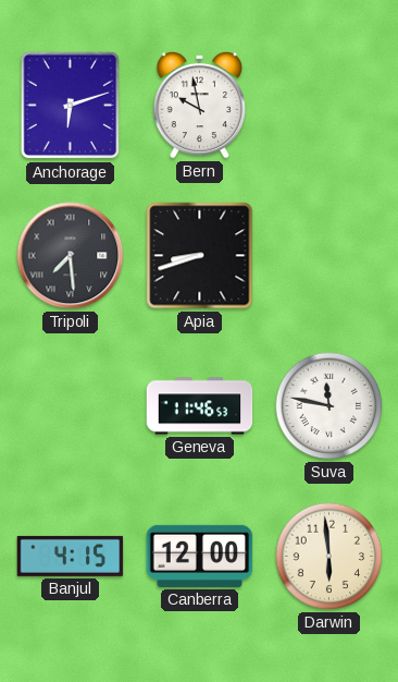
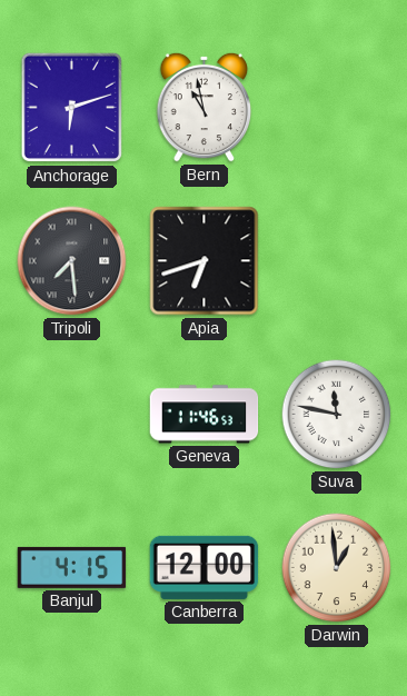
Bern: 9:58 -> 10:58
Apia: 8:42 -> 6:42
Darwin: 5:59 -> 12:59
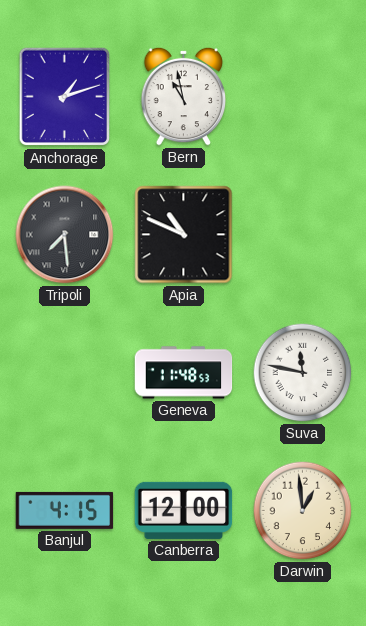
Anchorage: 6:12 -> 1:12
Apia: 6:42 -> 10:49
Geneva: 11:46 -> 11:48
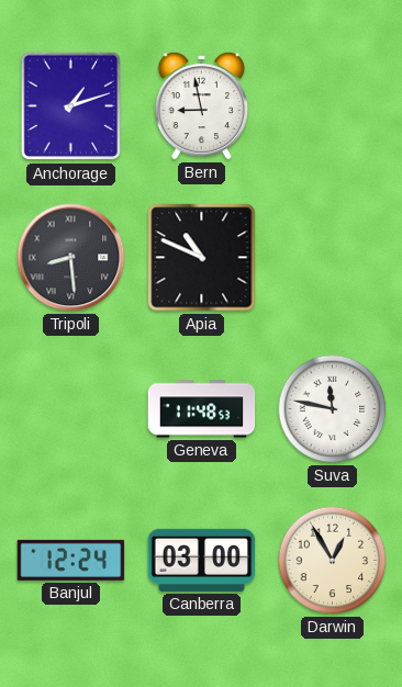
Bern: 10:58 -> 8:58
Tripoli: 7:29 -> 8:29
Banjul: 4:15 -> 12:24
Canberra: 12:00 -> 03:00
Darwin: 12:59 -> 12:55
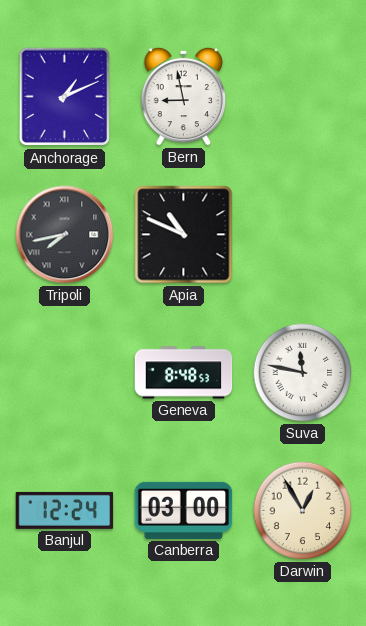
Anchorage: 1:12 -> 1:11
Tripoli: 8:29 -> 7:43
Geneva: 11:48 -> 8:48
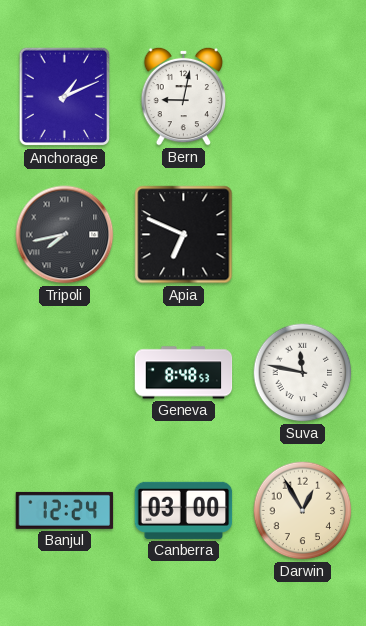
Bern: 8:58 -> 9:02
Apia: 10:49 -> 6:49
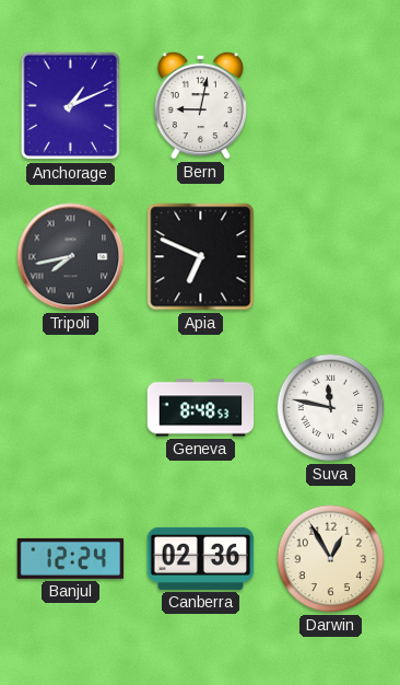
Canberra: 03:00 -> 02:36
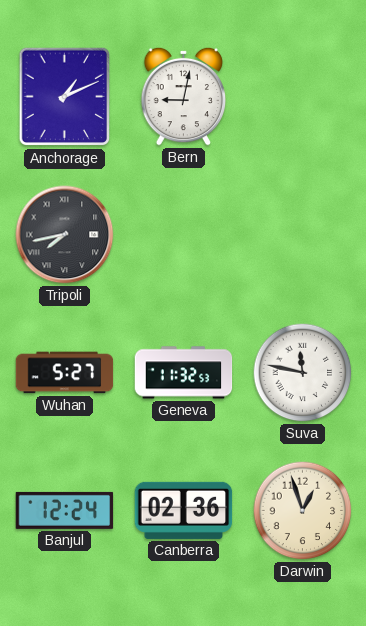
Apia: 6:49 -> none
Wuhan: none -> 5:27
Geneva: 8:48 -> 11:32
Darwin: 12:55 -> 12:57
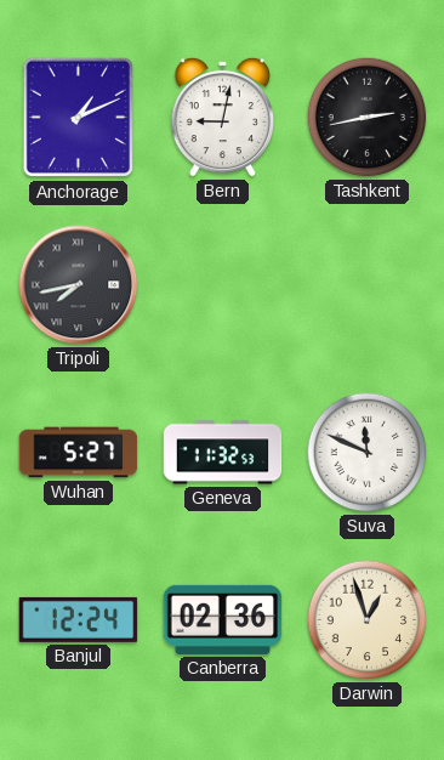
Tashkent: none -> 2:43
Suva: 11:47 -> 11:49
